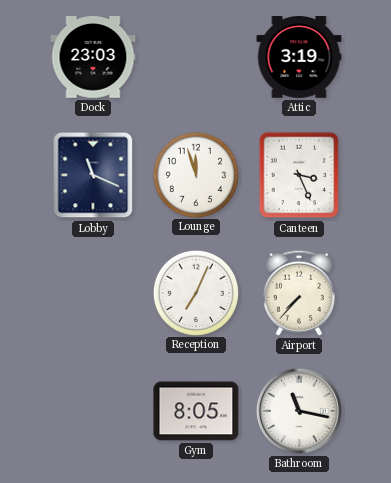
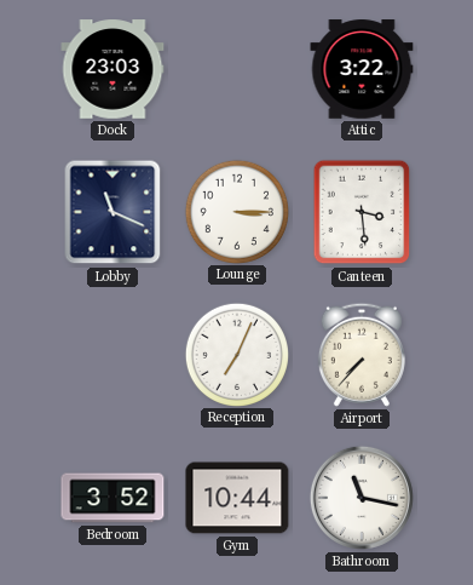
Attic: 3:19 -> 3:22
Lounge: 11:57 -> 3:15
Canteen: 3:26 -> 3:29
Bedroom: none -> 3:52
Gym: 8:05 -> 10:44
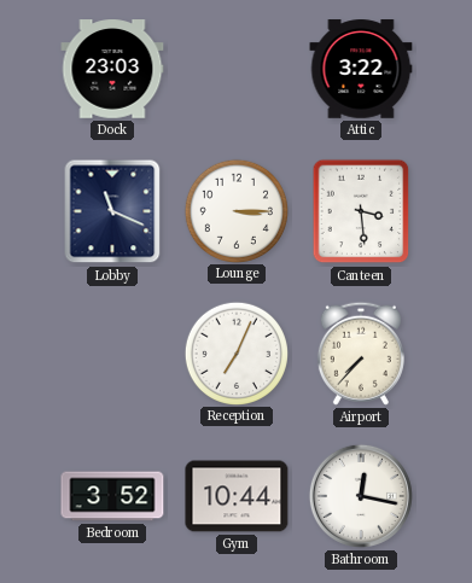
Bathroom: 11:17 -> 12:17
